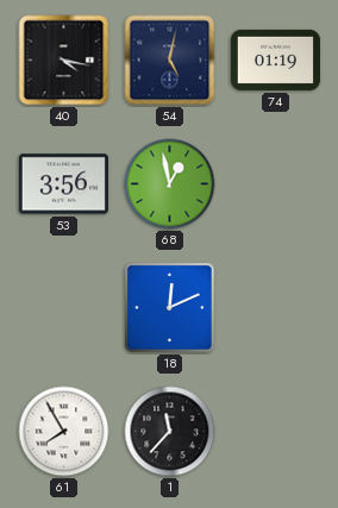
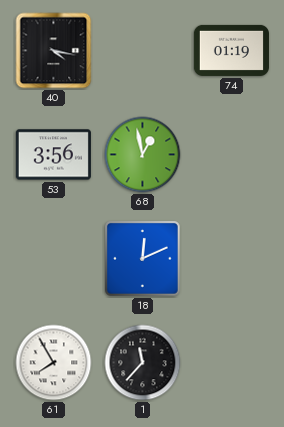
54: 5:02 -> none
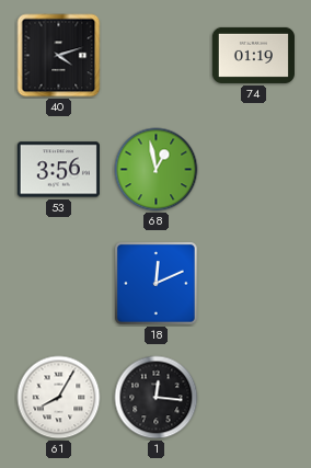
40: 4:17 -> 4:12
61: 7:55 -> 8:05
1: 11:37 -> 12:16
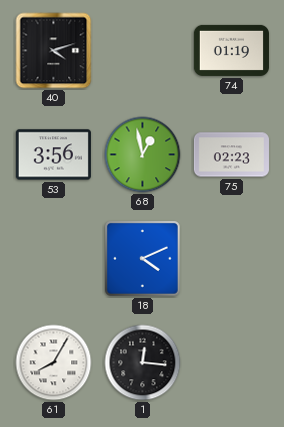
75: none -> 02:23
18: 12:11 -> 4:11
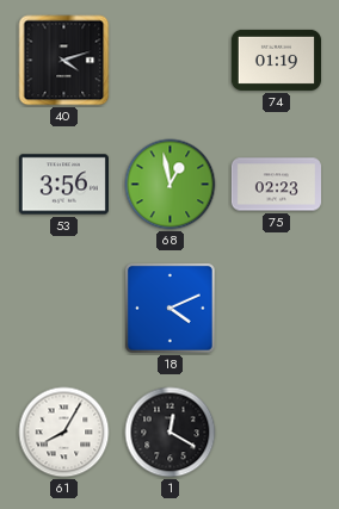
1: 12:16 -> 12:20
